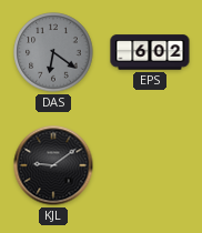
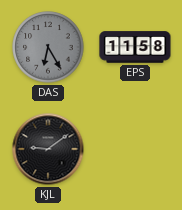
DAS: 6:21 -> 6:25
EPS: 6:02 -> 11:58
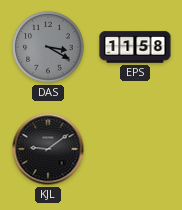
DAS: 6:25 -> 3:20
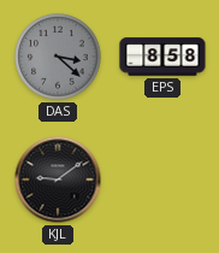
DAS: 3:20 -> 3:22
EPS: 11:58 -> 8:58
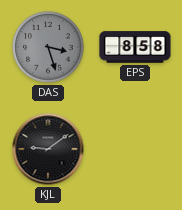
DAS: 3:22 -> 3:27
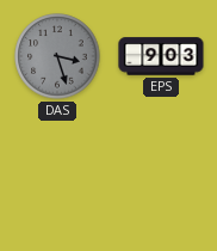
EPS: 8:58 -> 9:03
KJL: 9:09 -> none
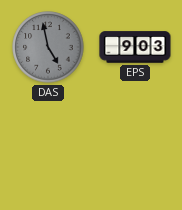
DAS: 3:27 -> 4:58
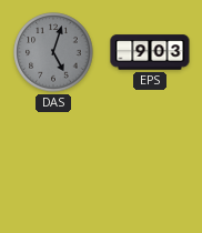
DAS: 4:58 -> 5:03
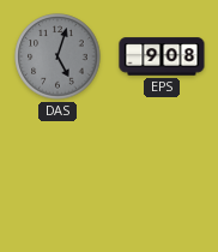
EPS: 9:03 -> 9:08
